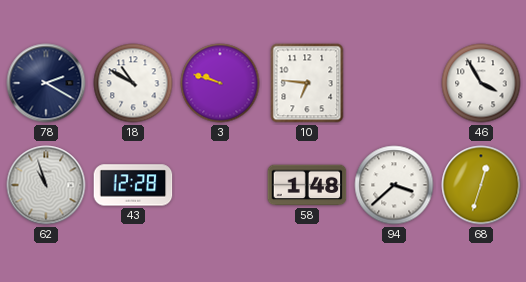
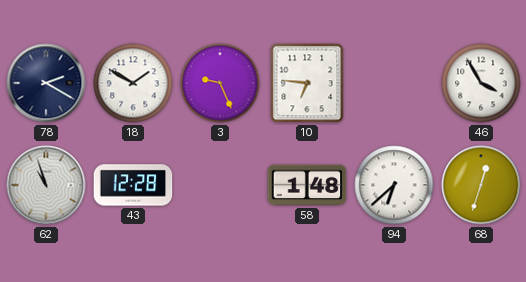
18: 10:50 -> 1:50
3: 9:48 -> 9:26
94: 3:38 -> 6:38
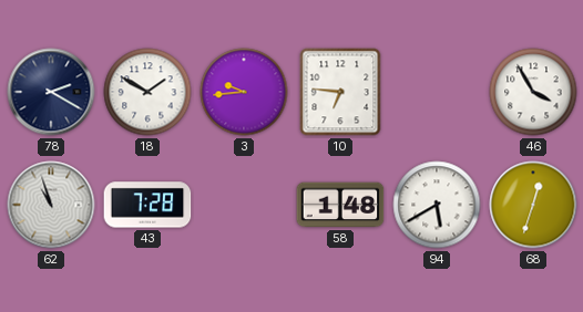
3: 9:26 -> 9:44
43: 12:28 -> 7:28
94: 6:38 -> 5:40
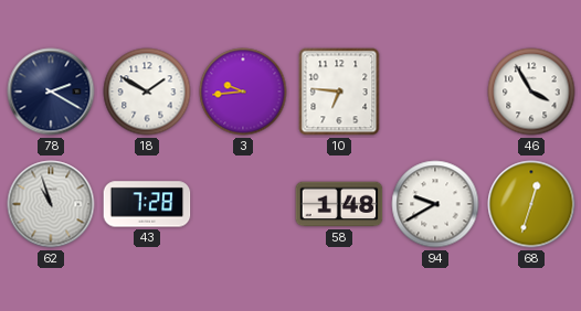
94: 5:40 -> 9:40
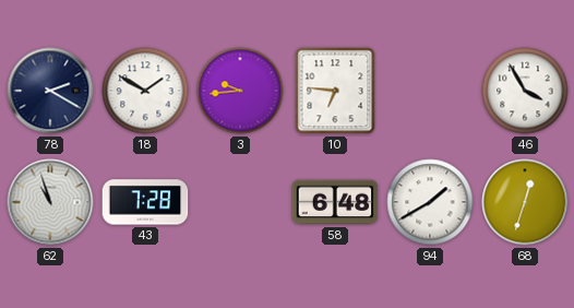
58: 1:48 -> 6:48
94: 9:40 -> 1:40
